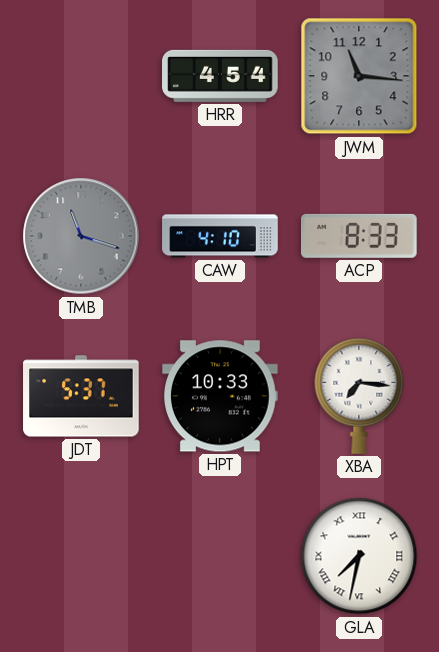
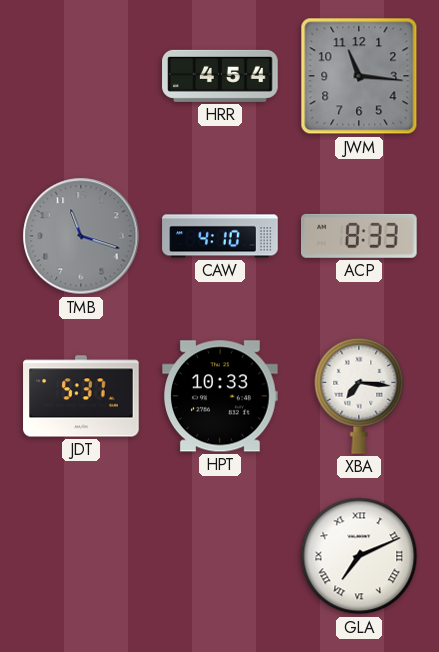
GLA: 7:32 -> 7:11
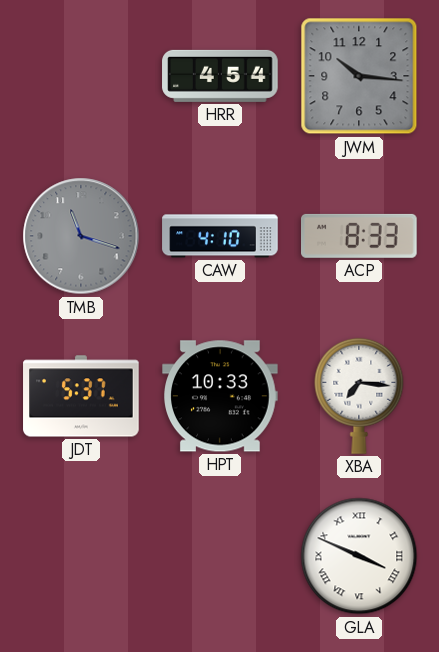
JWM: 11:16 -> 10:16
GLA: 7:11 -> 3:49
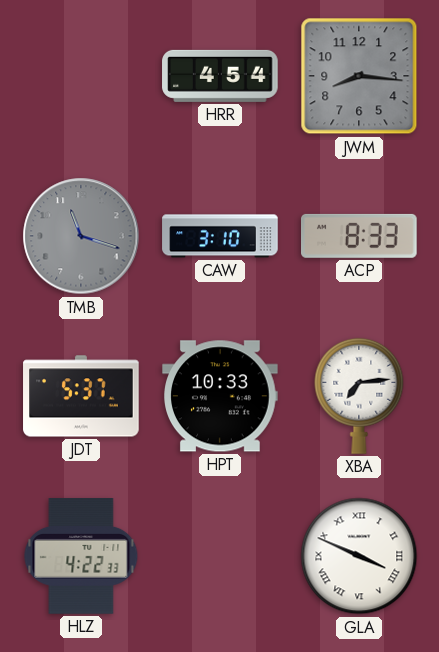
JWM: 10:16 -> 8:16
CAW: 4:10 -> 3:10
XBA: 7:16 -> 7:14
HLZ: none -> 4:22
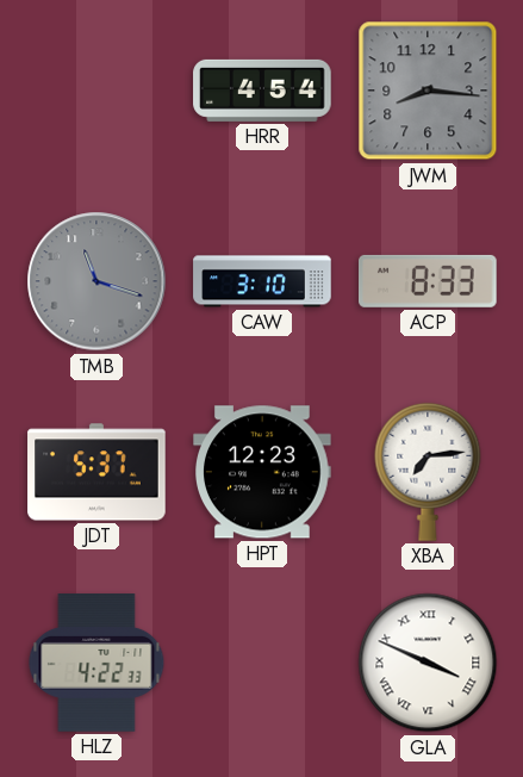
HPT: 10:33 -> 12:23
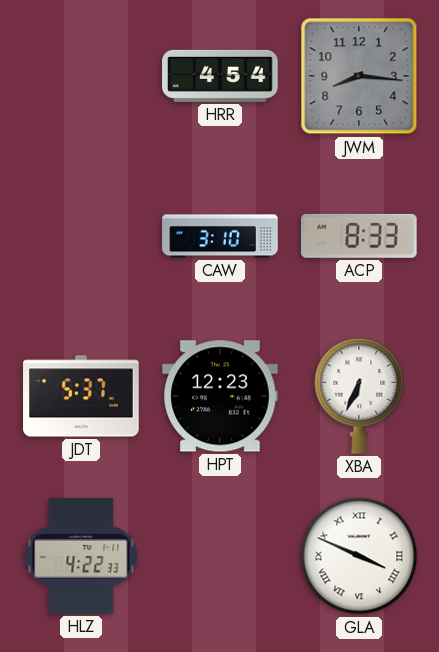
TMB: 11:18 -> none
XBA: 7:14 -> 6:34
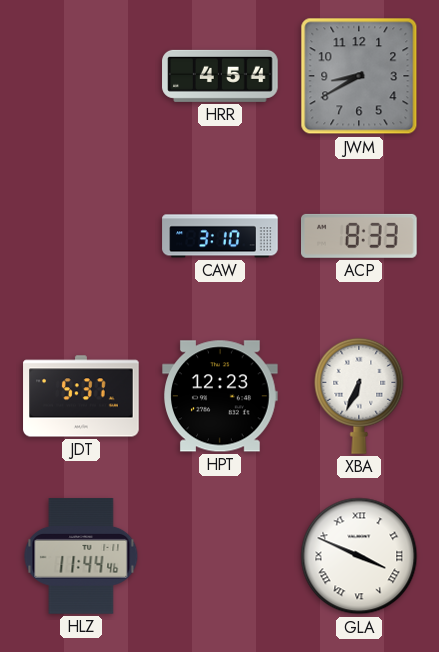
JWM: 8:16 -> 8:40
HLZ: 4:22 -> 11:44
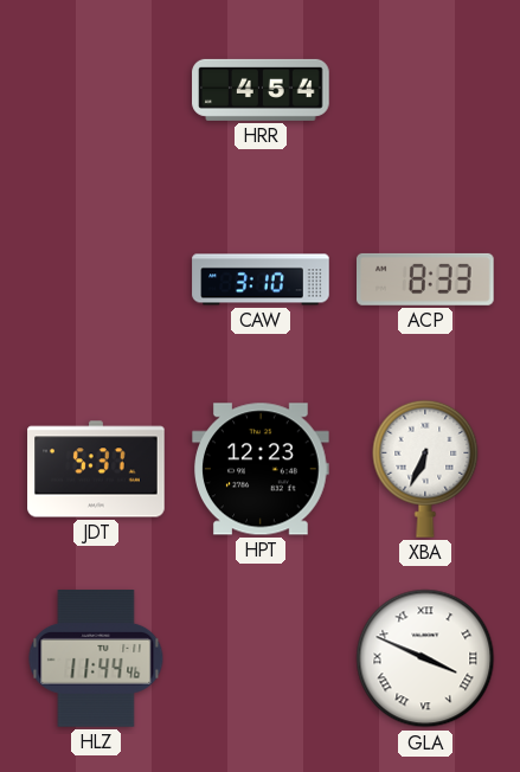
JWM: 8:40 -> none
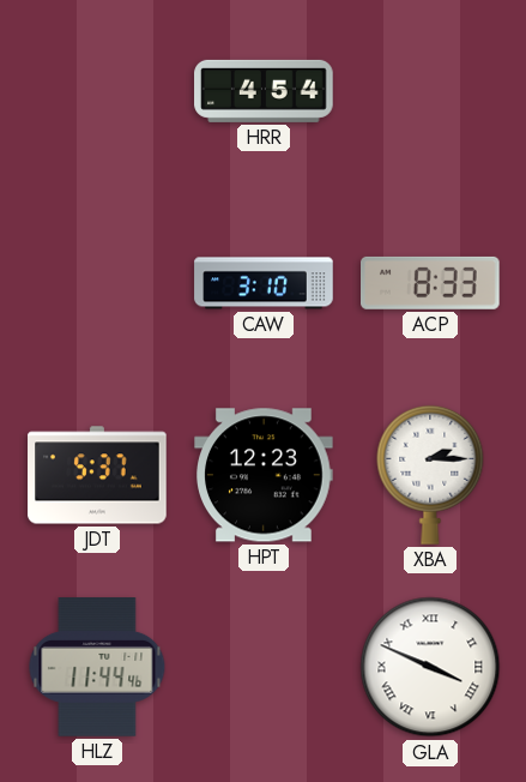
XBA: 6:34 -> 2:15
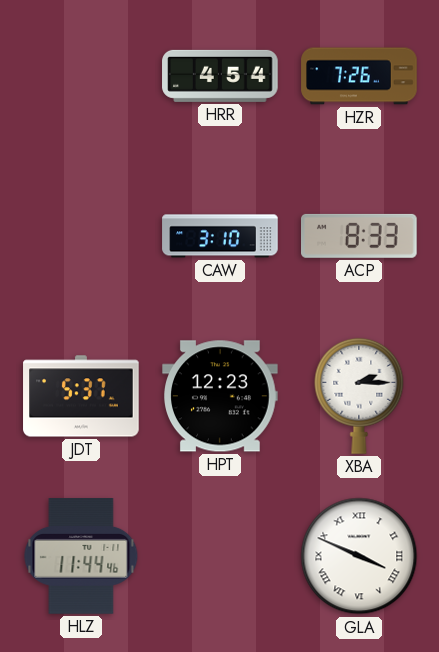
HZR: none -> 7:26
